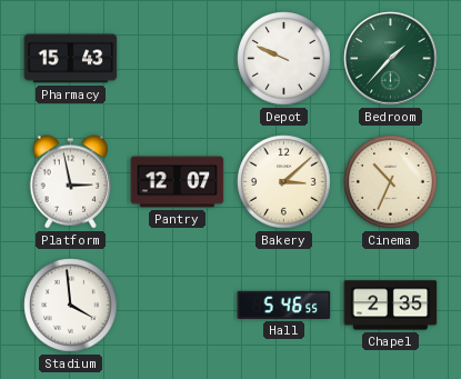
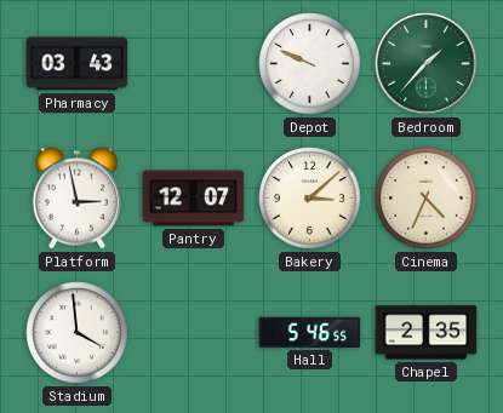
Pharmacy: 15:43 -> 03:43
Cinema: 10:34 -> 4:34
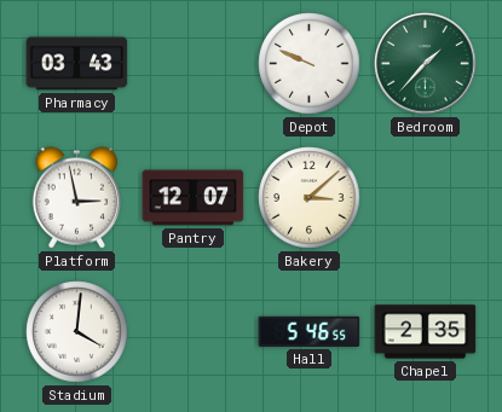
Cinema: 4:34 -> none
Stadium: 3:59 -> 4:01
